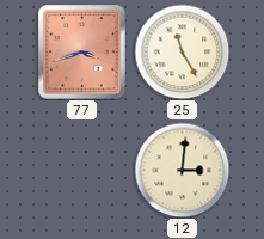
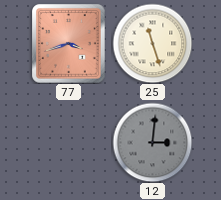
25: 11:25 -> 11:27
12 dial: cream -> grey
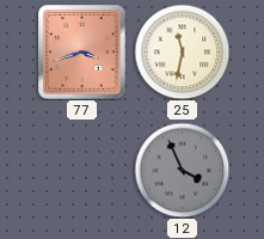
25: 11:27 -> 11:32
12: 3:01 -> 3:56
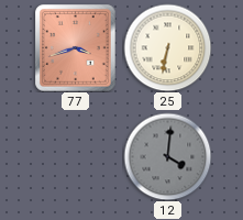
25: 11:32 -> 6:32
12: 3:56 -> 4:01
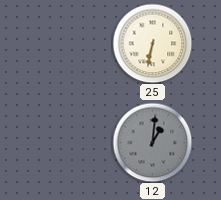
77: 3:42 -> none
12: 4:01 -> 1:01
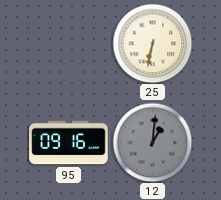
95: none -> 09:16
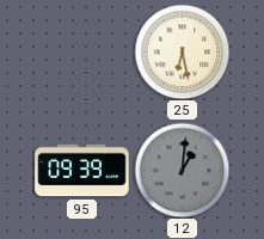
25: 6:32 -> 6:28
95: 09:16 -> 09:39
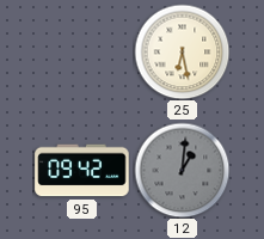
95: 09:39 -> 09:42
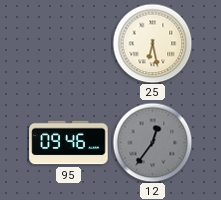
95: 09:42 -> 09:46
12: 1:01 -> 12:36
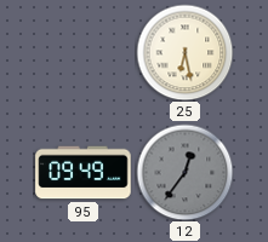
95: 09:46 -> 09:49
